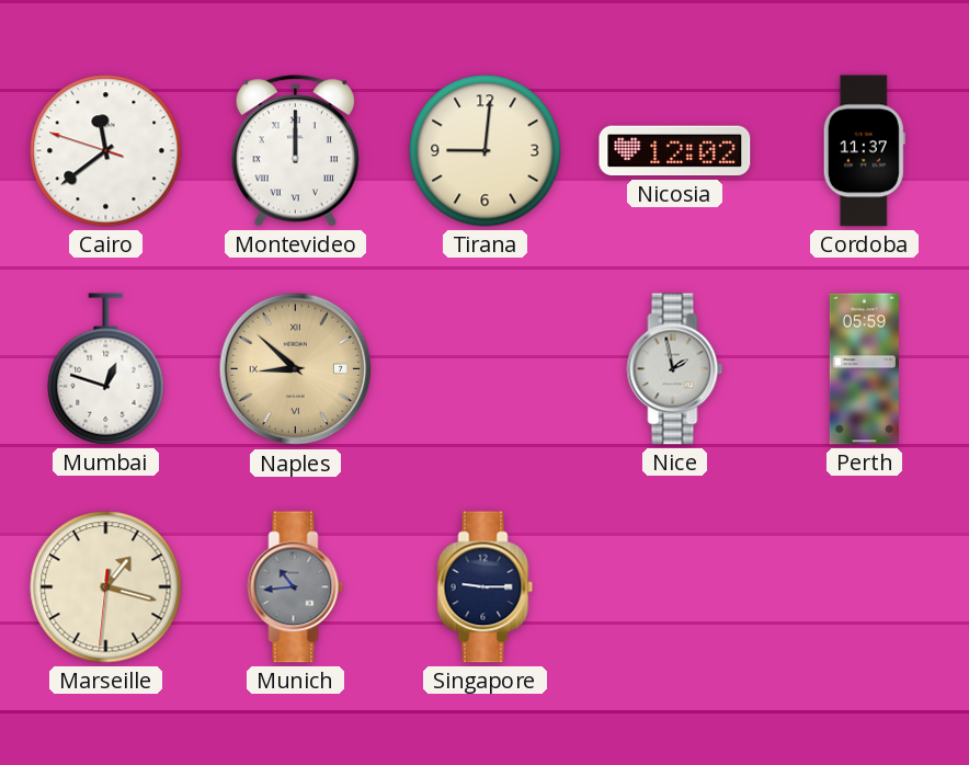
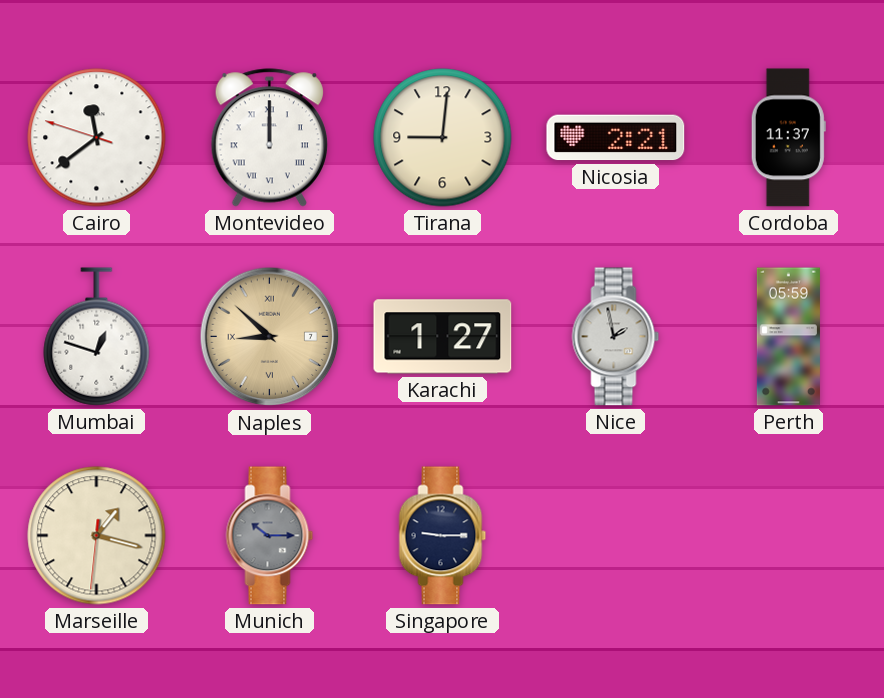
Nicosia: 12:02 -> 2:21
Karachi: none -> 1:27
Munich: 10:44 -> 10:15
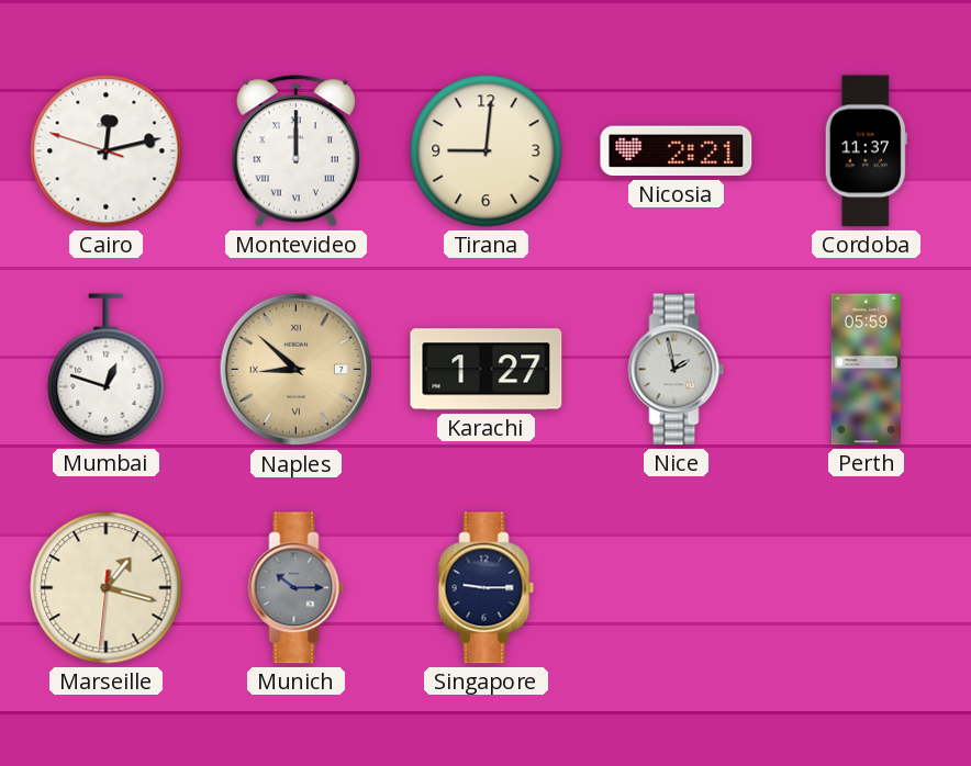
Cairo: 11:38 -> 12:12
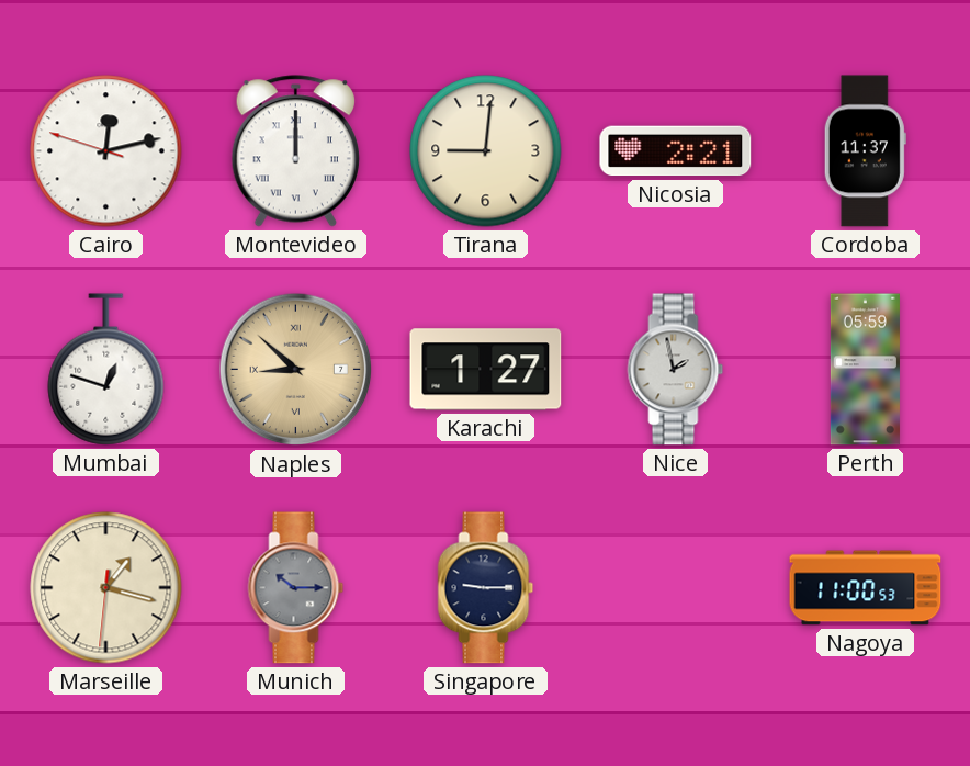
Nagoya: none -> 11:00
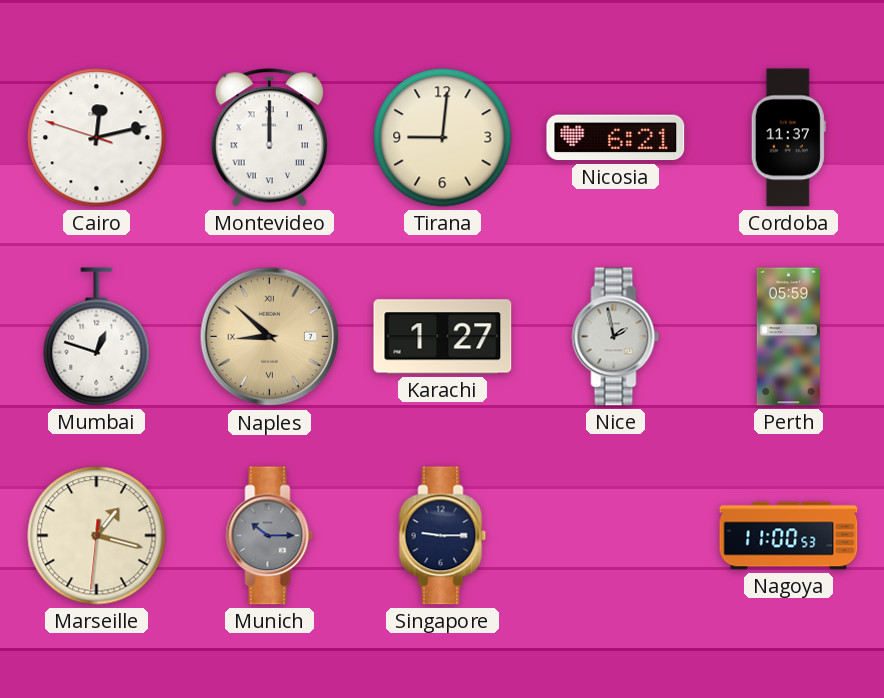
Nicosia: 2:21 -> 6:21
